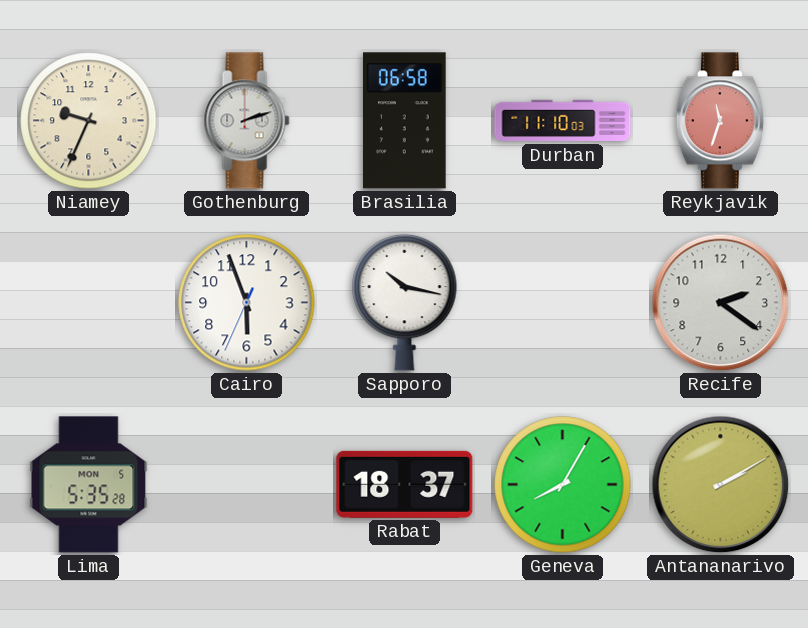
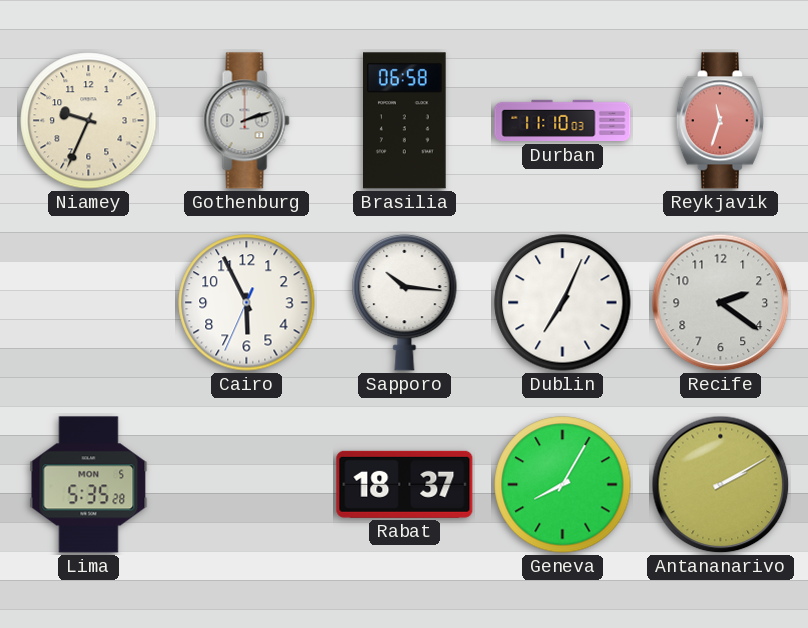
Cairo: 5:56 -> 5:55
Sapporo: 10:17 -> 10:16
Dublin: none -> 7:04
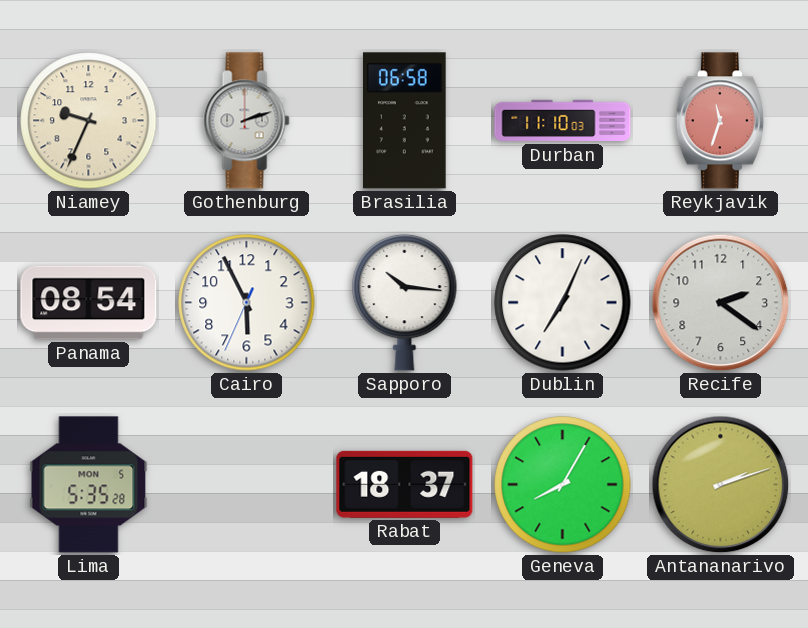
Panama: none -> 08:54
Antananarivo: 2:10 -> 2:12
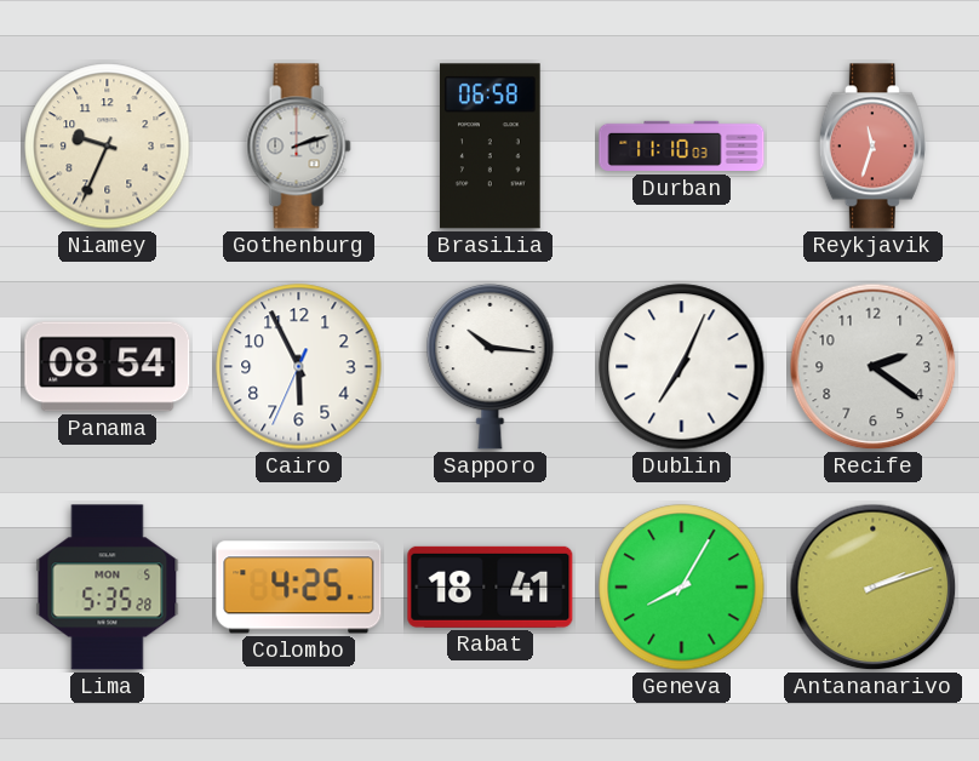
Colombo: none -> 4:25
Rabat: 18:37 -> 18:41
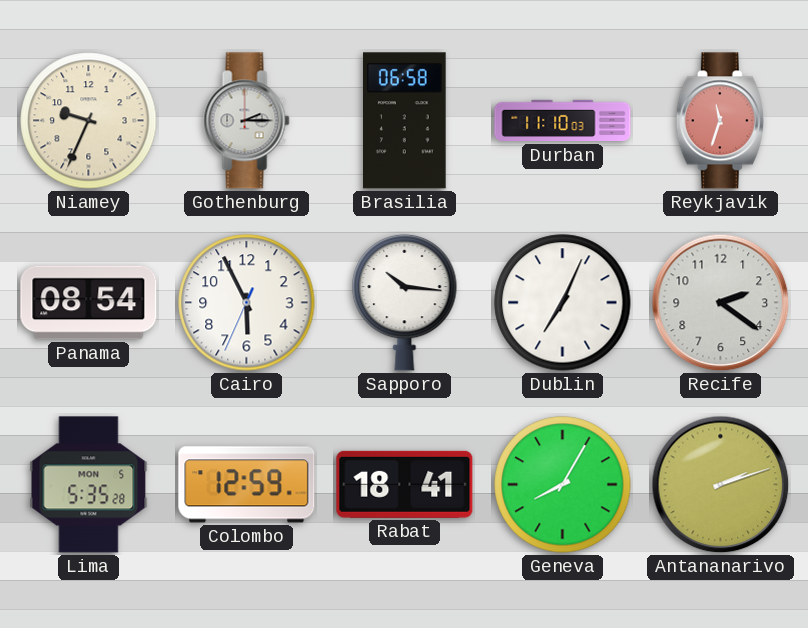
Gothenburg: 2:12 -> 2:15
Colombo: 4:25 -> 12:59
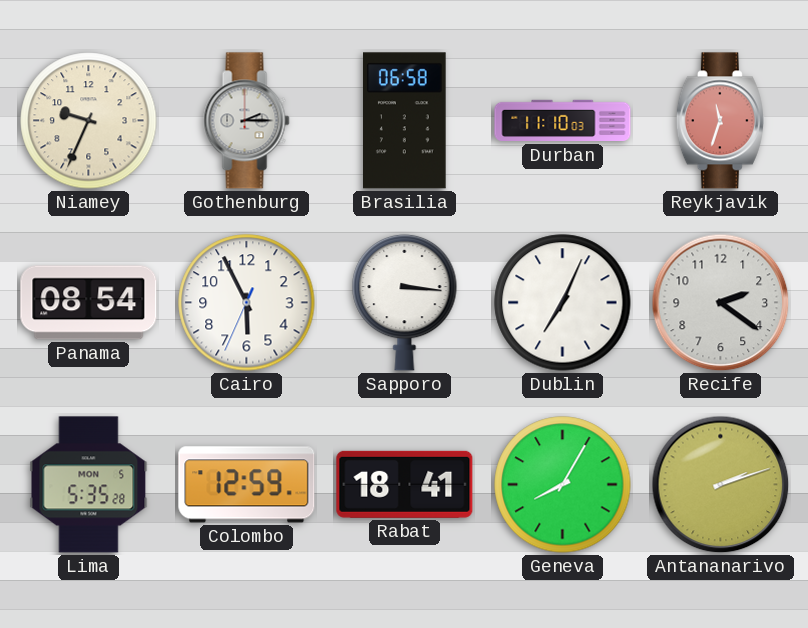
Sapporo: 10:16 -> 3:16
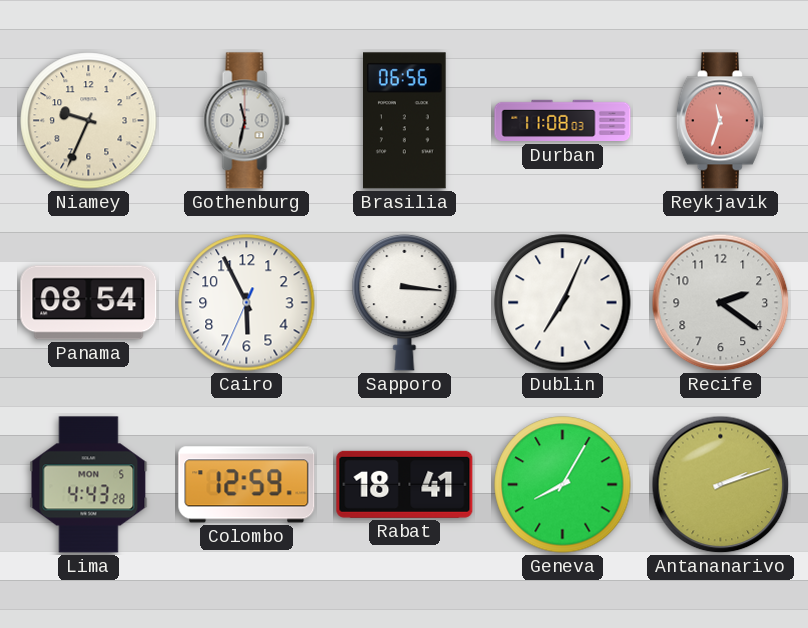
Gothenburg: 2:15 -> 11:32
Brasilia: 06:58 -> 06:56
Durban: 11:10 -> 11:08
Lima: 5:35 -> 4:43
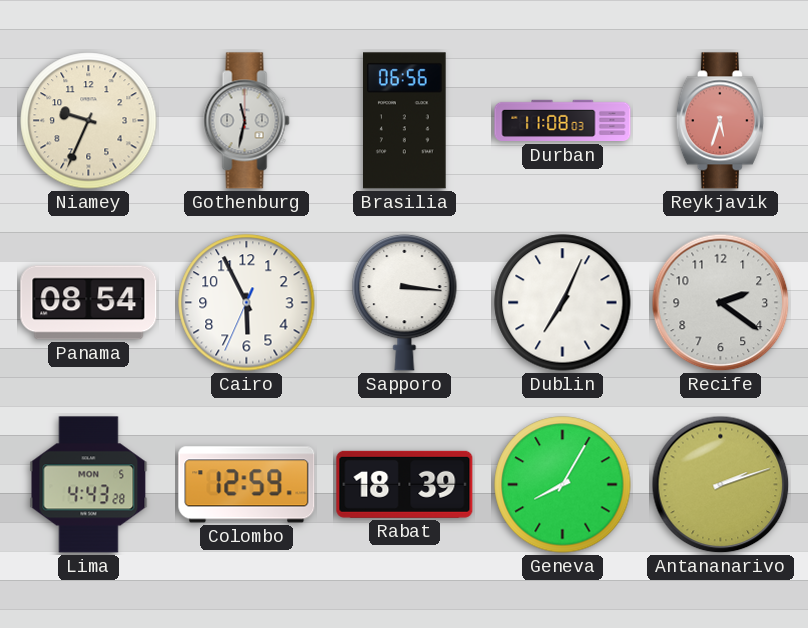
Reykjavik: 11:33 -> 5:33
Rabat: 18:41 -> 18:39
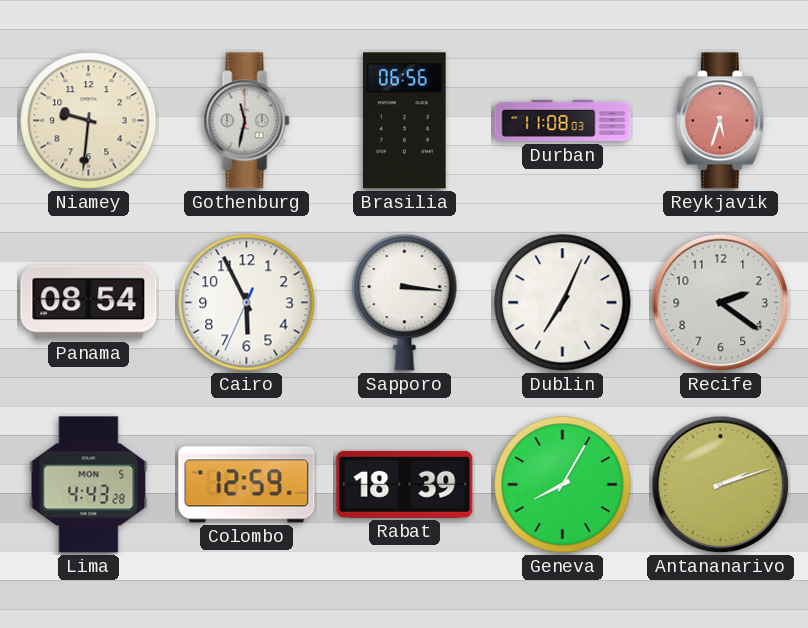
Niamey: 9:34 -> 9:31
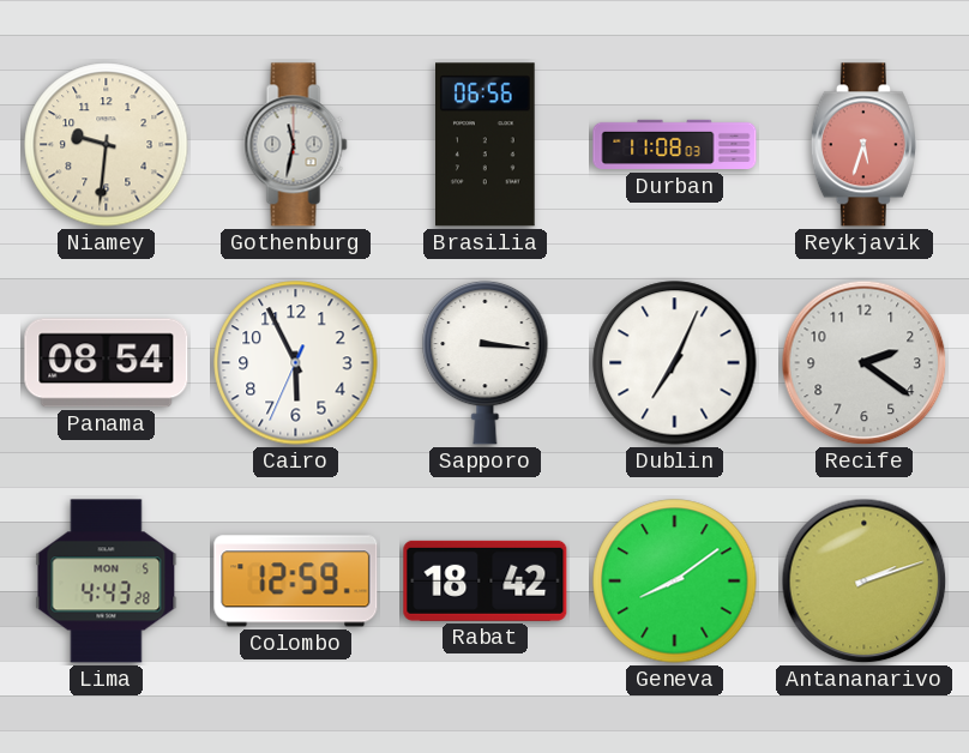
Rabat: 18:39 -> 18:42
Geneva: 8:05 -> 8:09
